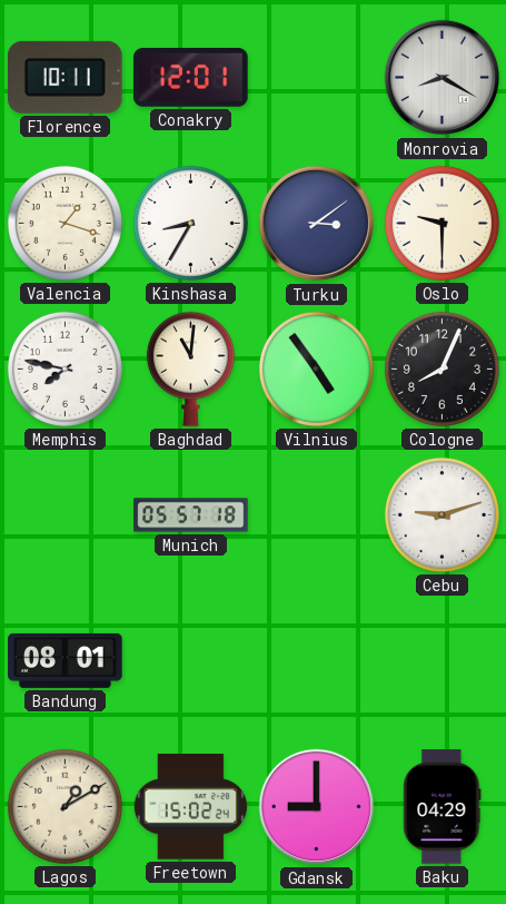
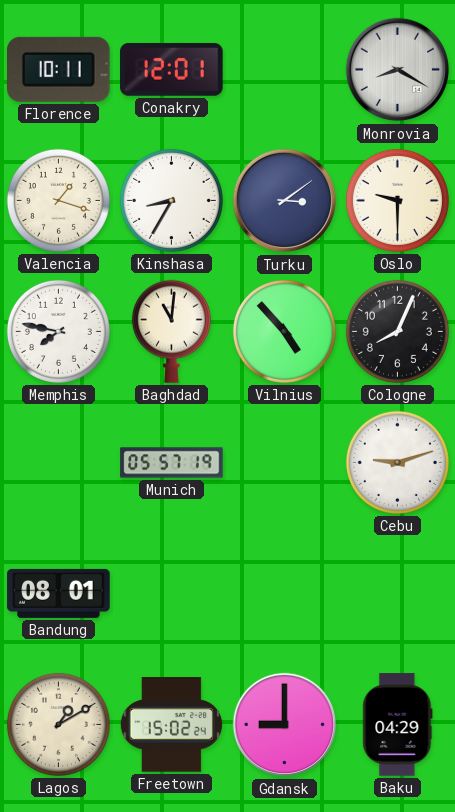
Vilnius: 4:54 -> 4:53
Munich: 05:57:18 -> 05:57:19
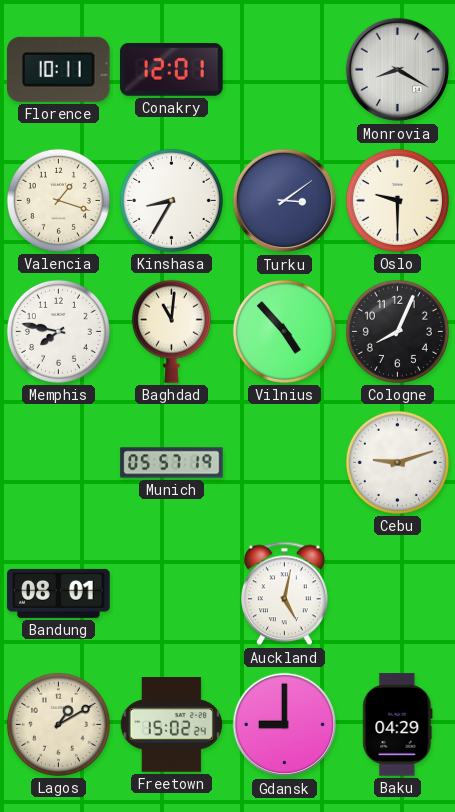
Auckland: none -> 5:02
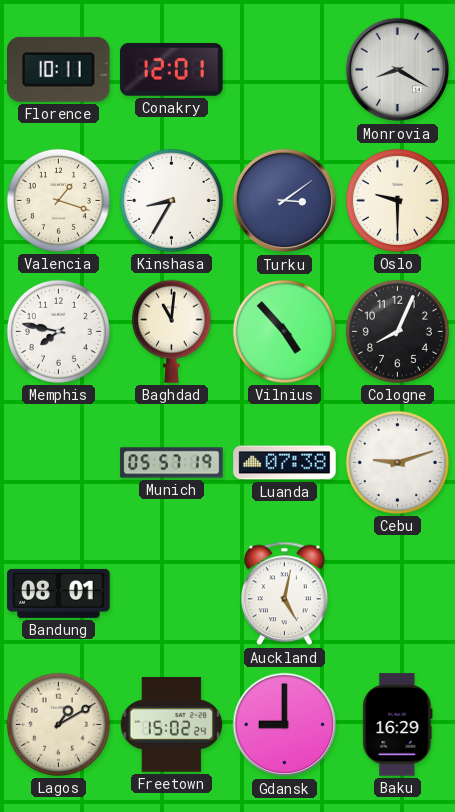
Luanda: none -> 07:38
Baku: 04:29 -> 16:29
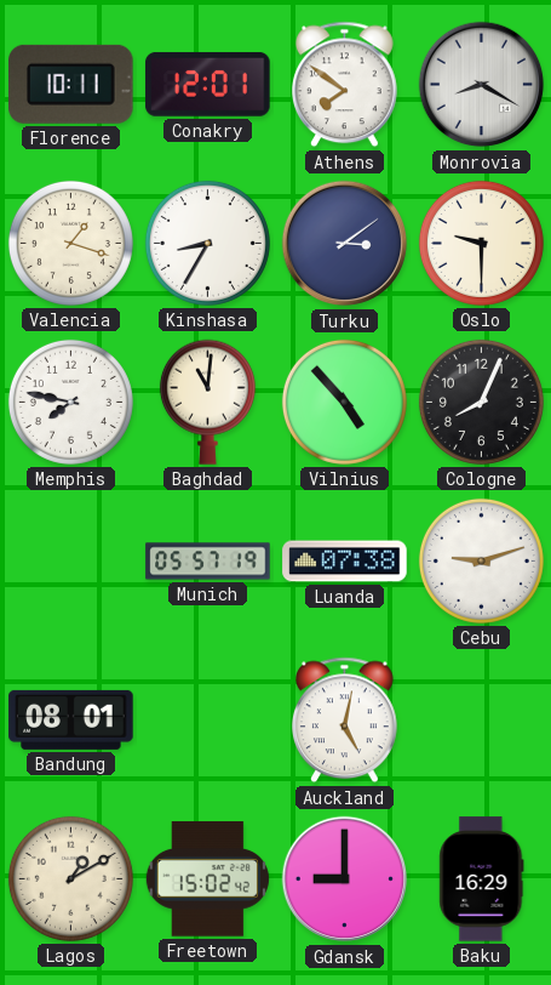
Athens: none -> 7:51
Freetown: 15:02:24 -> 15:02:42
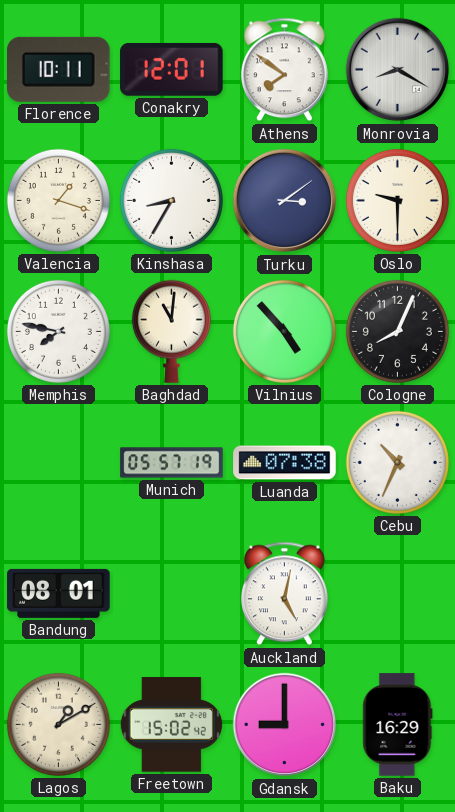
Cebu: 9:12 -> 10:34
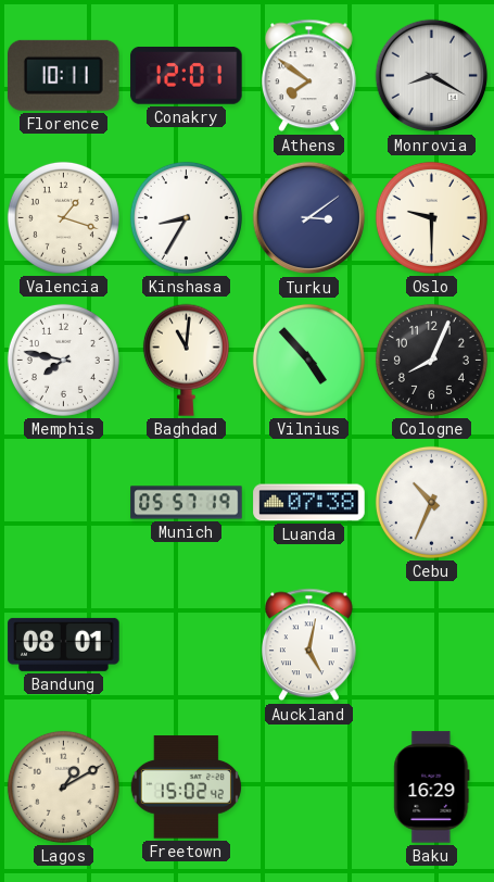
Gdansk: 9:00 -> none
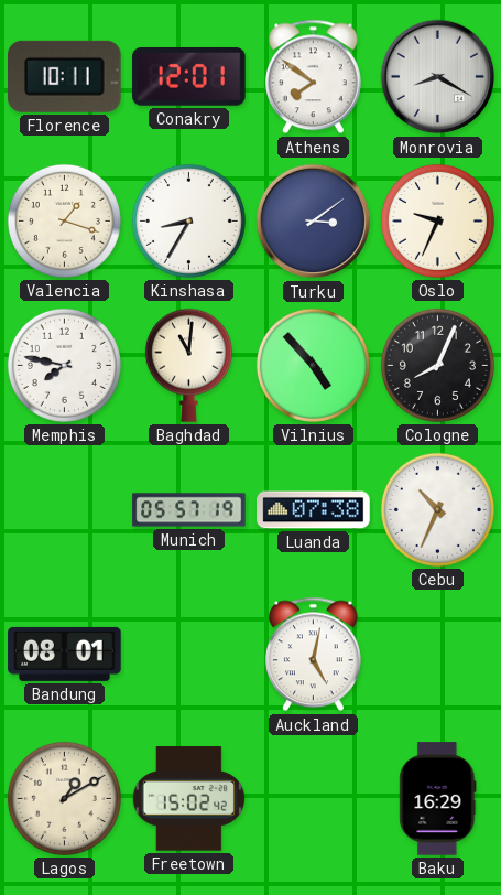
Oslo: 9:30 -> 9:34
